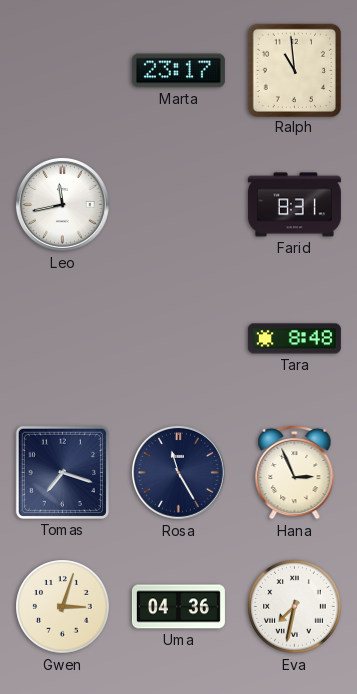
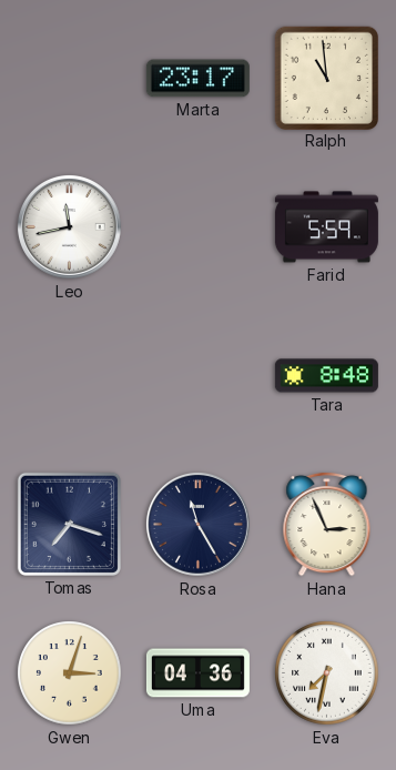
Farid: 8:31 -> 5:59
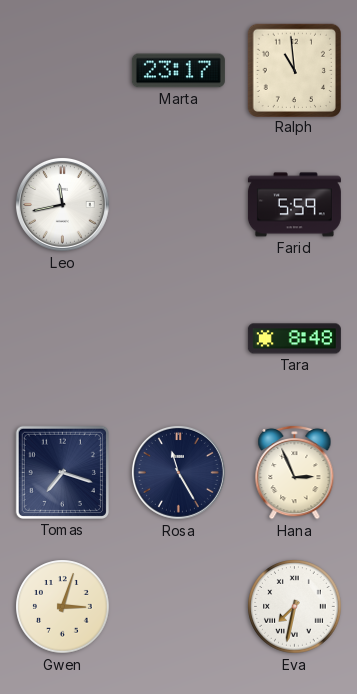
Uma: 04:36 -> none
